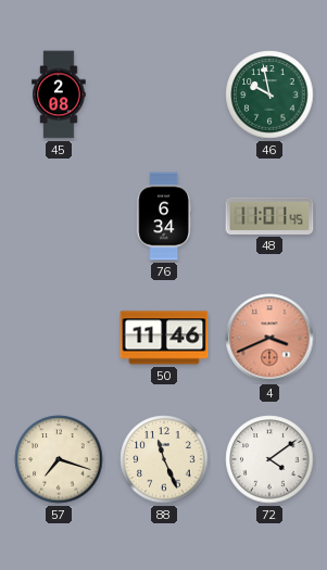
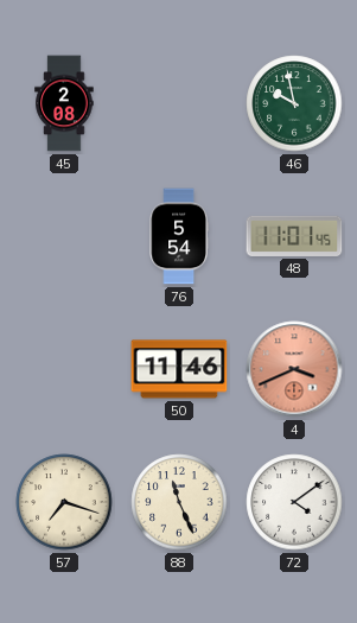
76: 6:34 -> 5:54
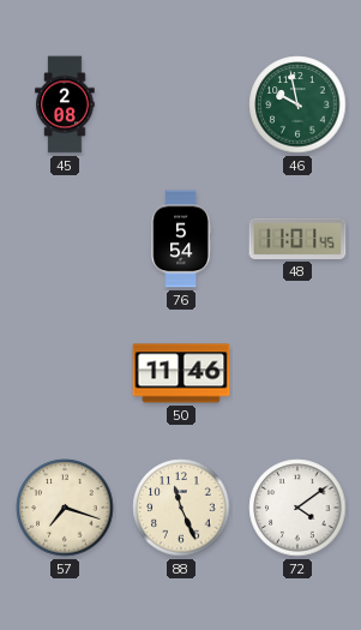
4: 3:41 -> none
